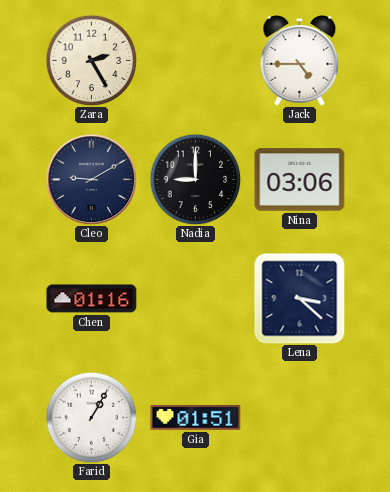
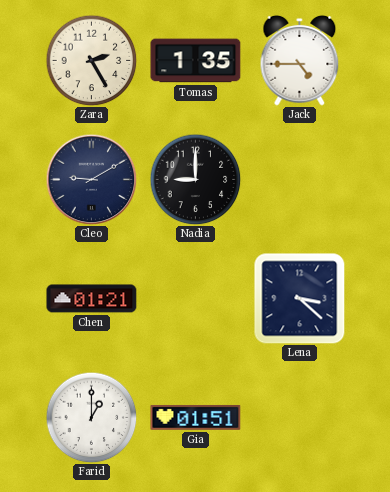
Tomas: none -> 1:35
Nina: 03:06 -> none
Chen: 01:16 -> 01:21
Farid: 1:05 -> 1:00
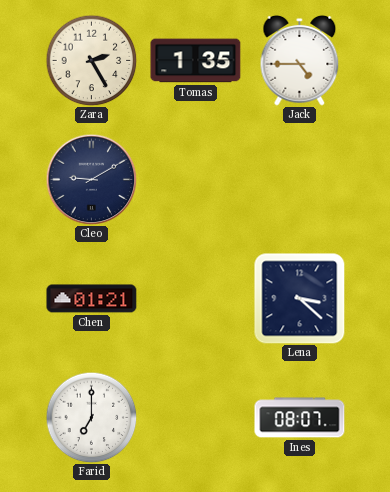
Nadia: 9:00 -> none
Farid: 1:00 -> 7:00
Gia: 01:51 -> none
Ines: none -> 08:07
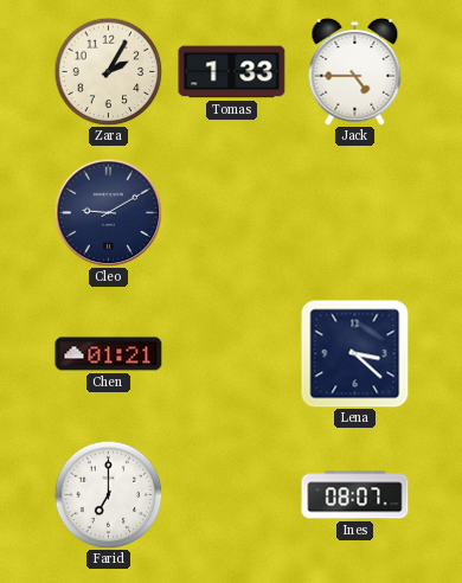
Zara: 2:25 -> 2:05
Tomas: 1:35 -> 1:33
